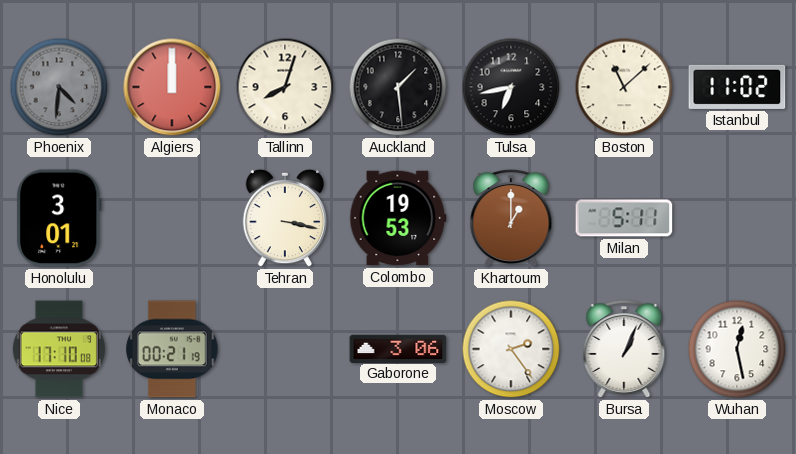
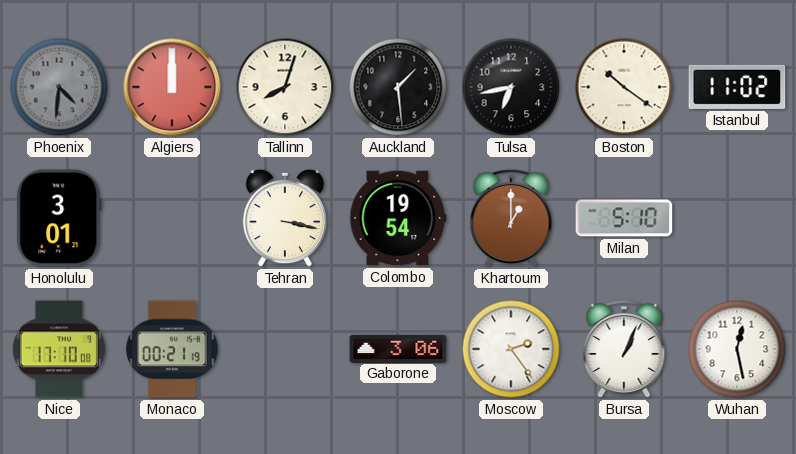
Boston: 11:08 -> 10:21
Colombo: 19:53 -> 19:54
Milan: 5:11 -> 5:10
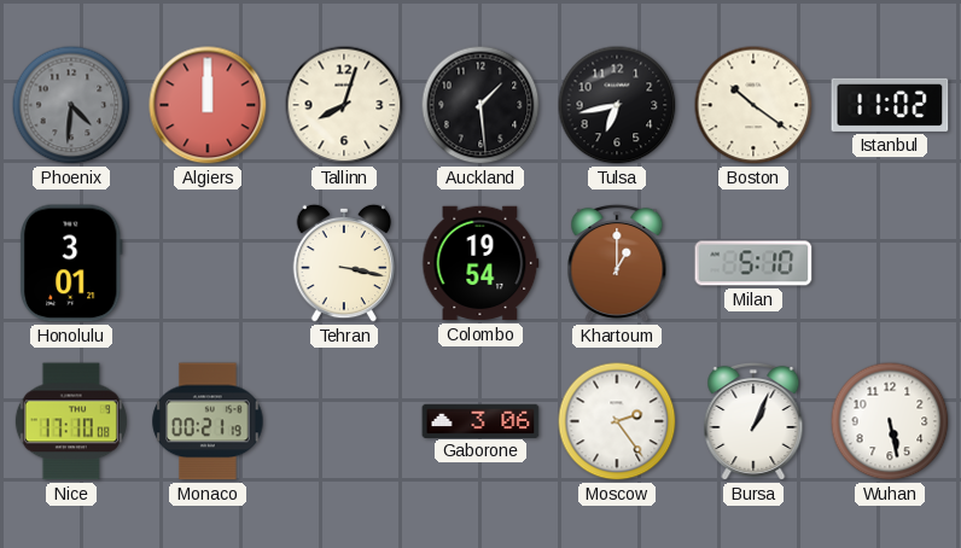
Wuhan: 12:28 -> 5:28
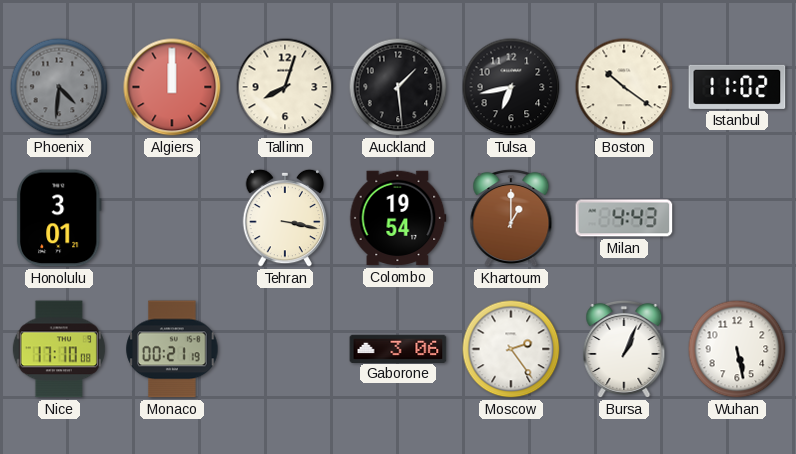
Milan: 5:10 -> 4:43
